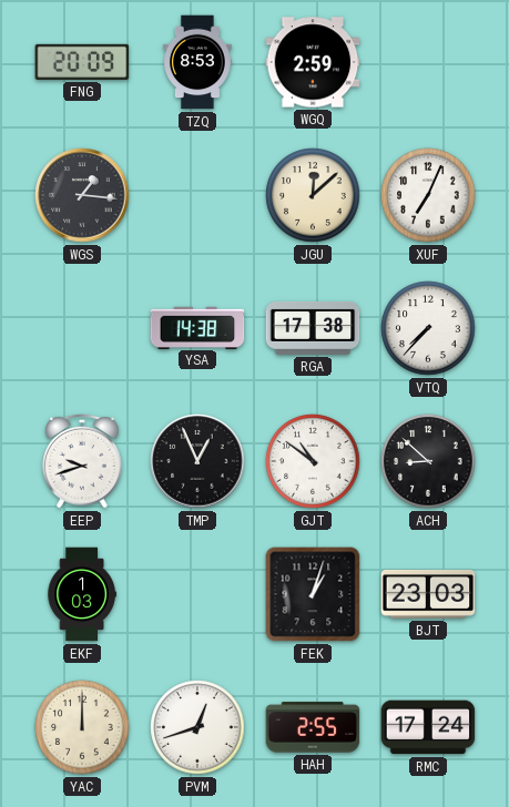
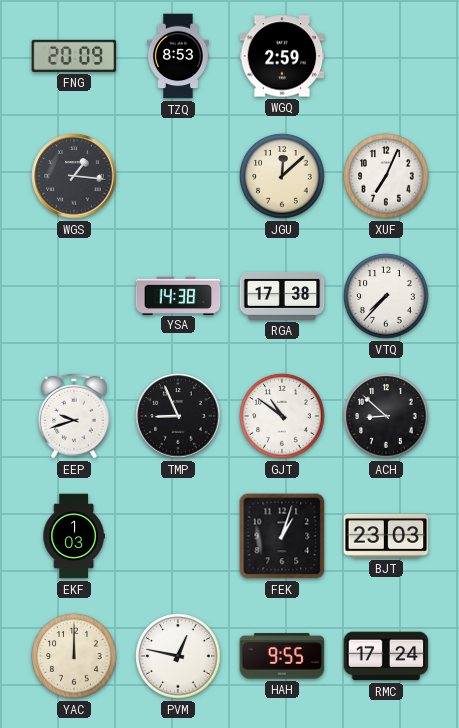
TMP: 12:56 -> 8:56
PVM: 12:42 -> 12:47
HAH: 2:55 -> 9:55
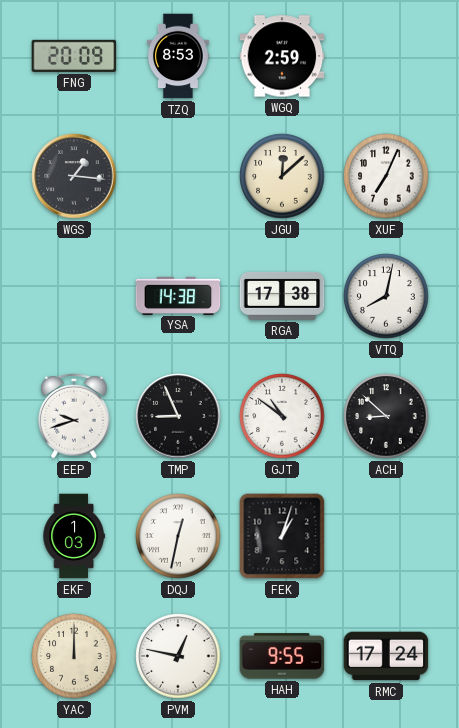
VTQ: 7:37 -> 8:02
DQJ: none -> 12:32
BJT: 23:03 -> none
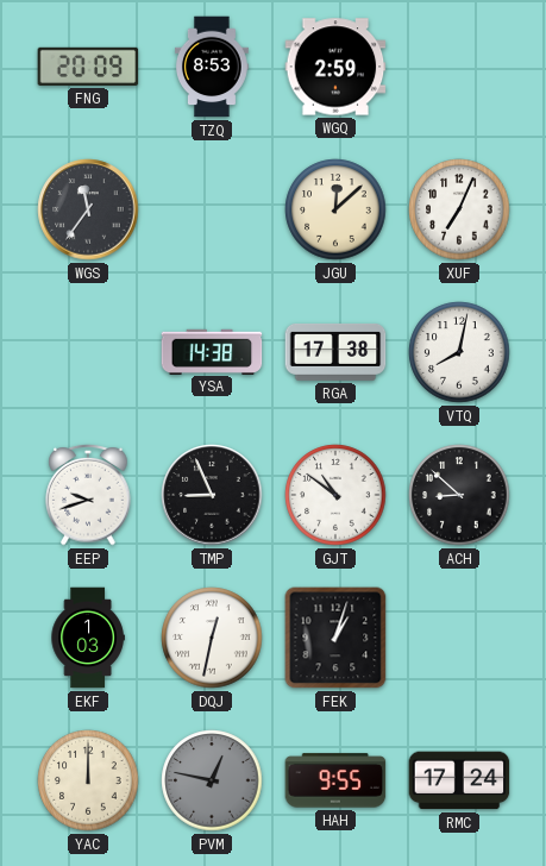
WGS: 1:16 -> 11:36
PVM dial: white -> grey
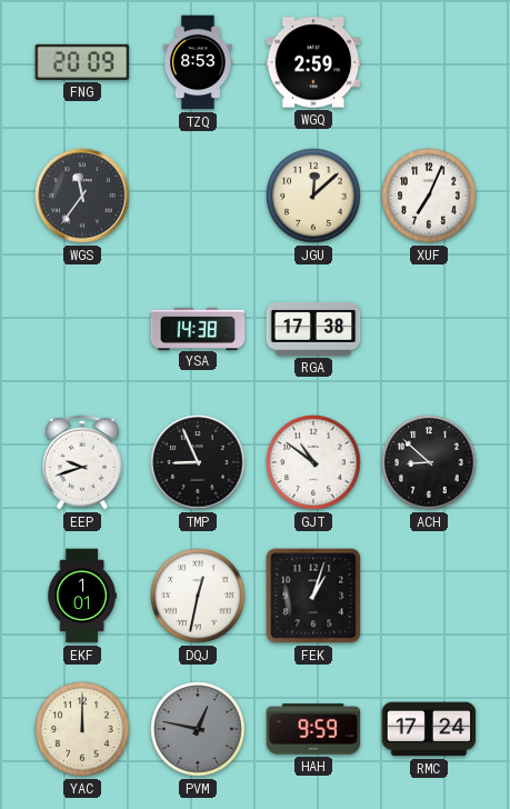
VTQ: 8:02 -> none
EKF: 1:03 -> 1:01
HAH: 9:55 -> 9:59
